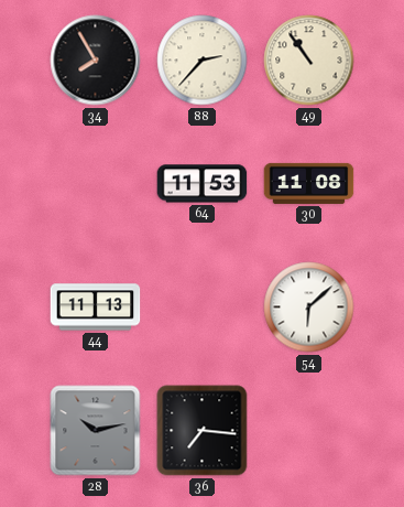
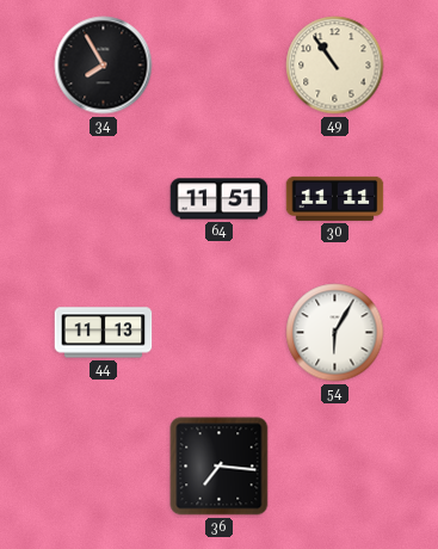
88: 2:37 -> none
64: 11:53 -> 11:51
30: 11:08 -> 11:11
54: 6:08 -> 6:05
28: 10:13 -> none
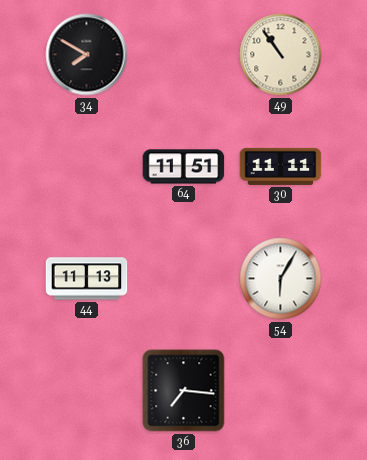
34: 7:55 -> 7:50
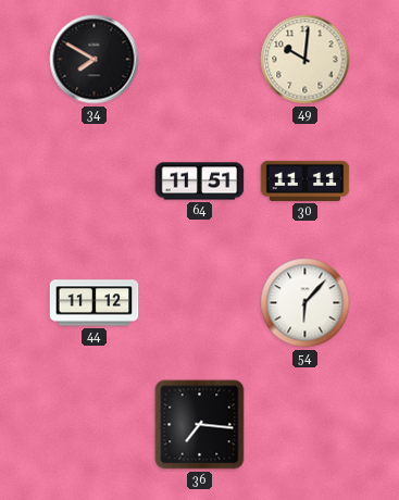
49: 10:54 -> 10:01
44: 11:13 -> 11:12
54: 6:05 -> 6:07
